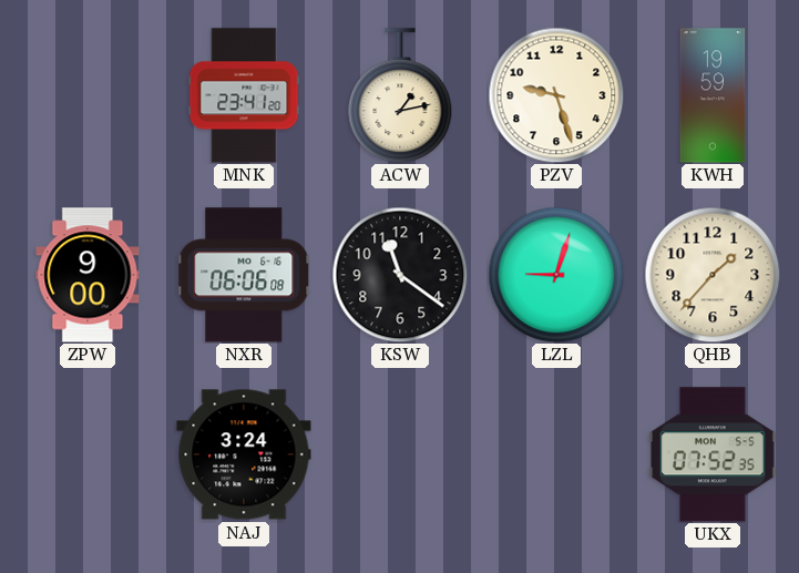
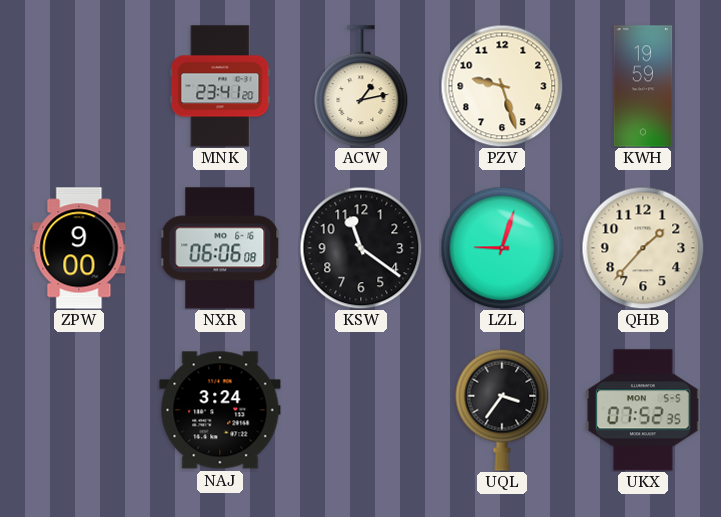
UQL: none -> 3:36
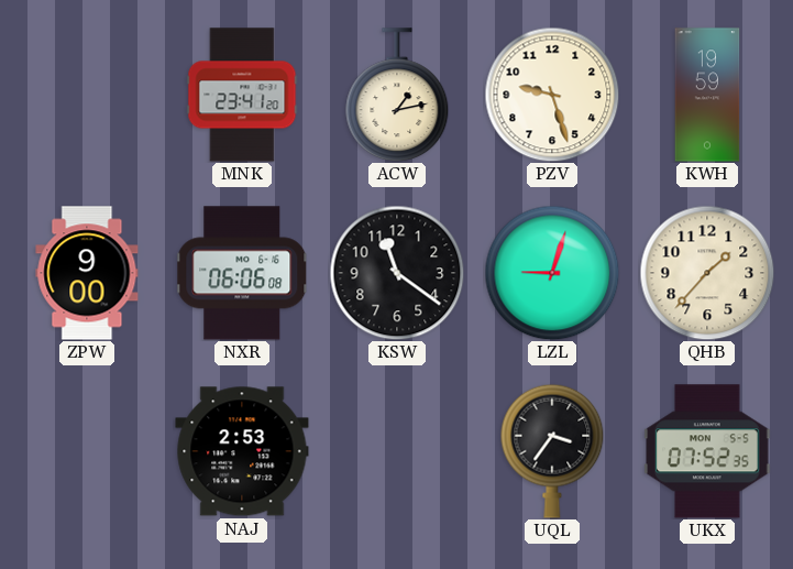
NAJ: 3:24 -> 2:53
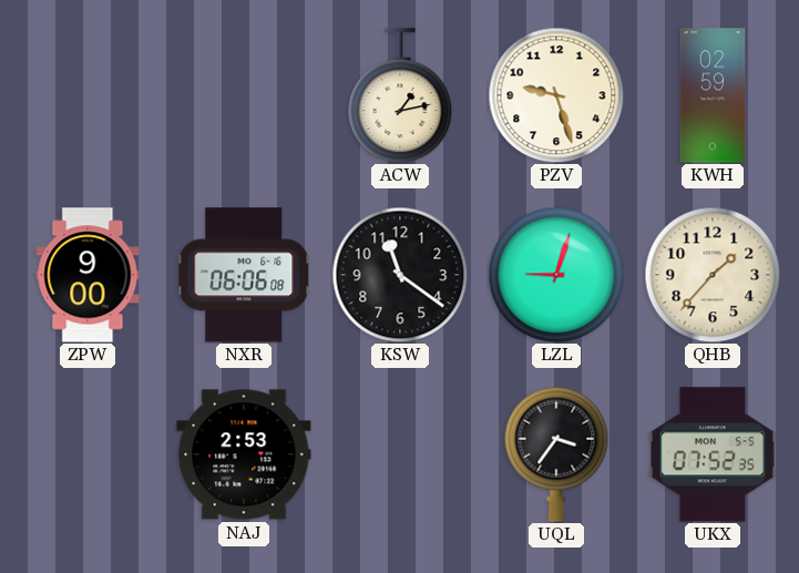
MNK: 23:41 -> none
KWH: 19:59 -> 02:59
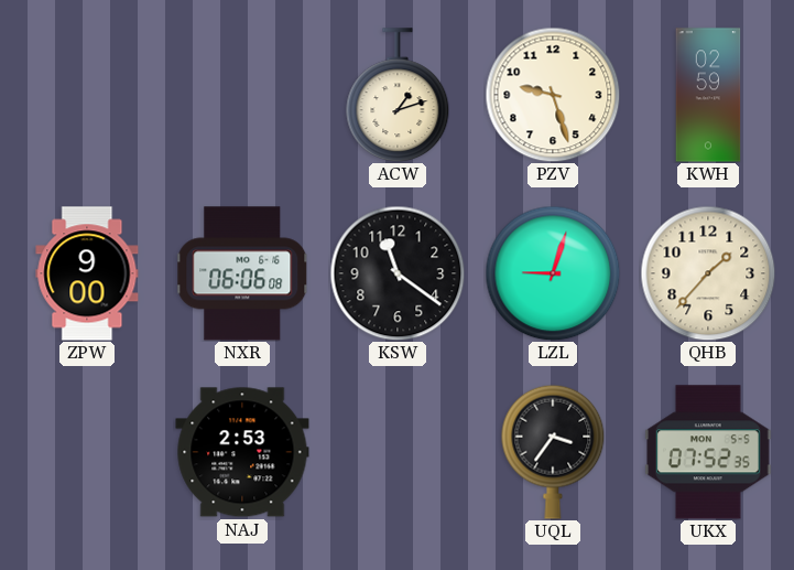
ACW: 1:13 -> 1:12
